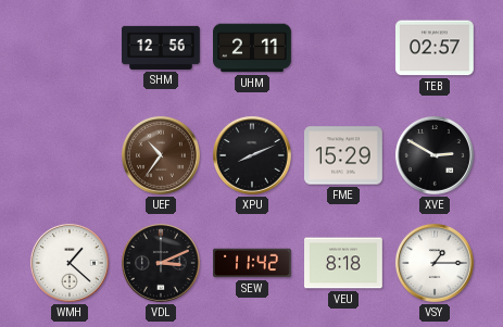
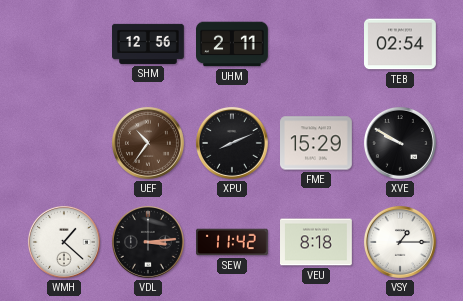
TEB: 02:57 -> 02:54
XVE: 2:50 -> 9:50
VDL: 3:11 -> 3:14
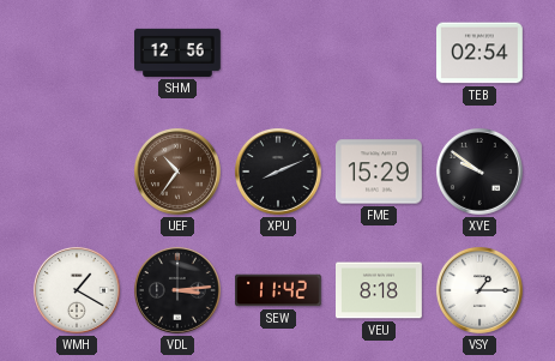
UHM: 2:11 -> none
XVE: 9:50 -> 9:51
WMH: 1:22 -> 1:20
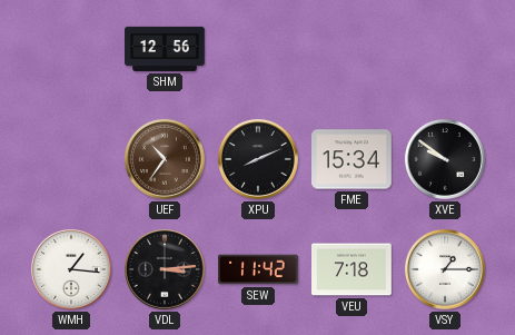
TEB: 02:54 -> none
FME: 15:29 -> 15:34
WMH: 1:20 -> 1:16
VEU: 8:18 -> 7:18
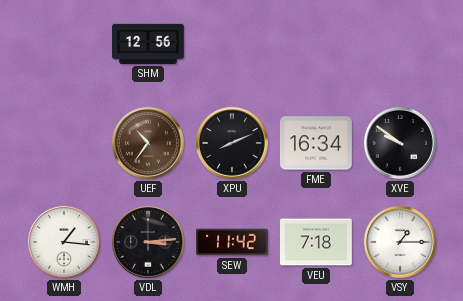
FME: 15:34 -> 16:34
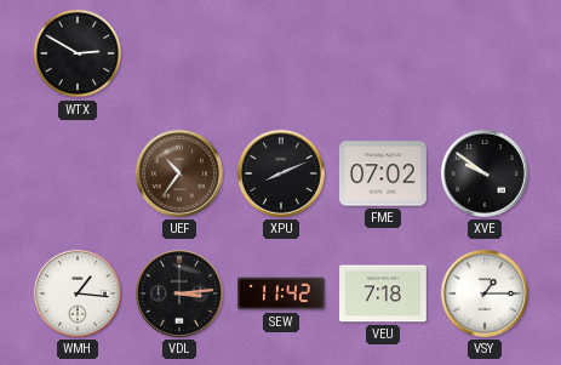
WTX: none -> 2:50
SHM: 12:56 -> none
FME: 16:34 -> 07:02
